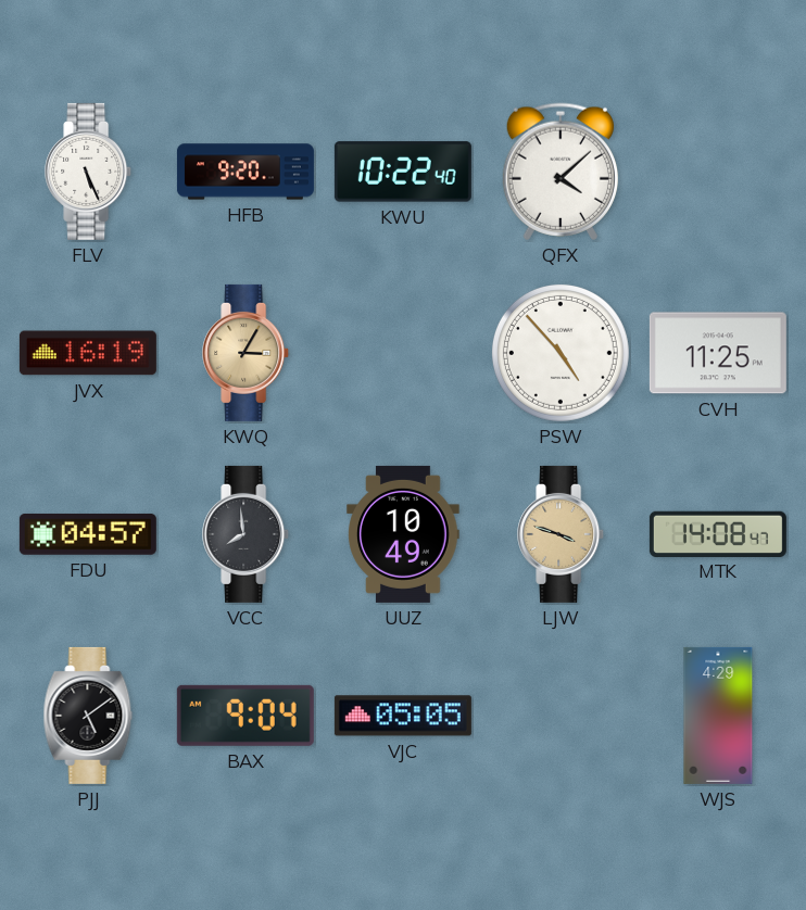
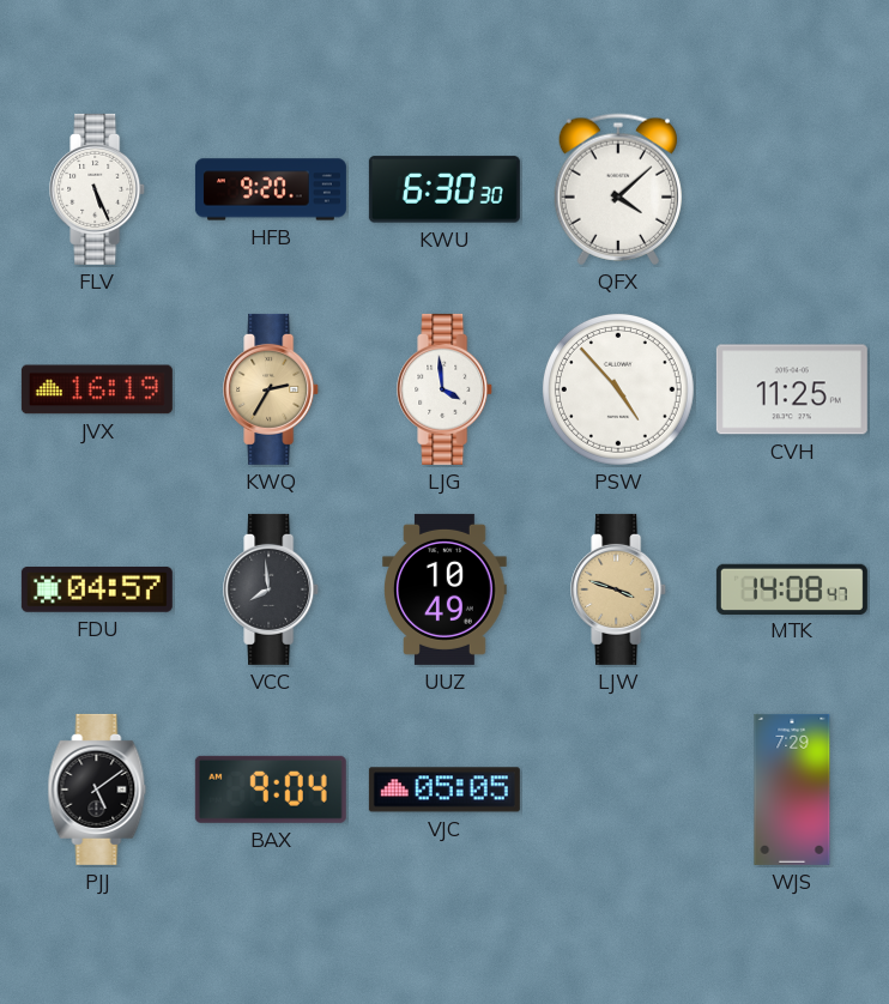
KWU: 10:22 -> 6:30
KWQ: 3:05 -> 2:35
LJG: none -> 3:59
WJS: 4:29 -> 7:29
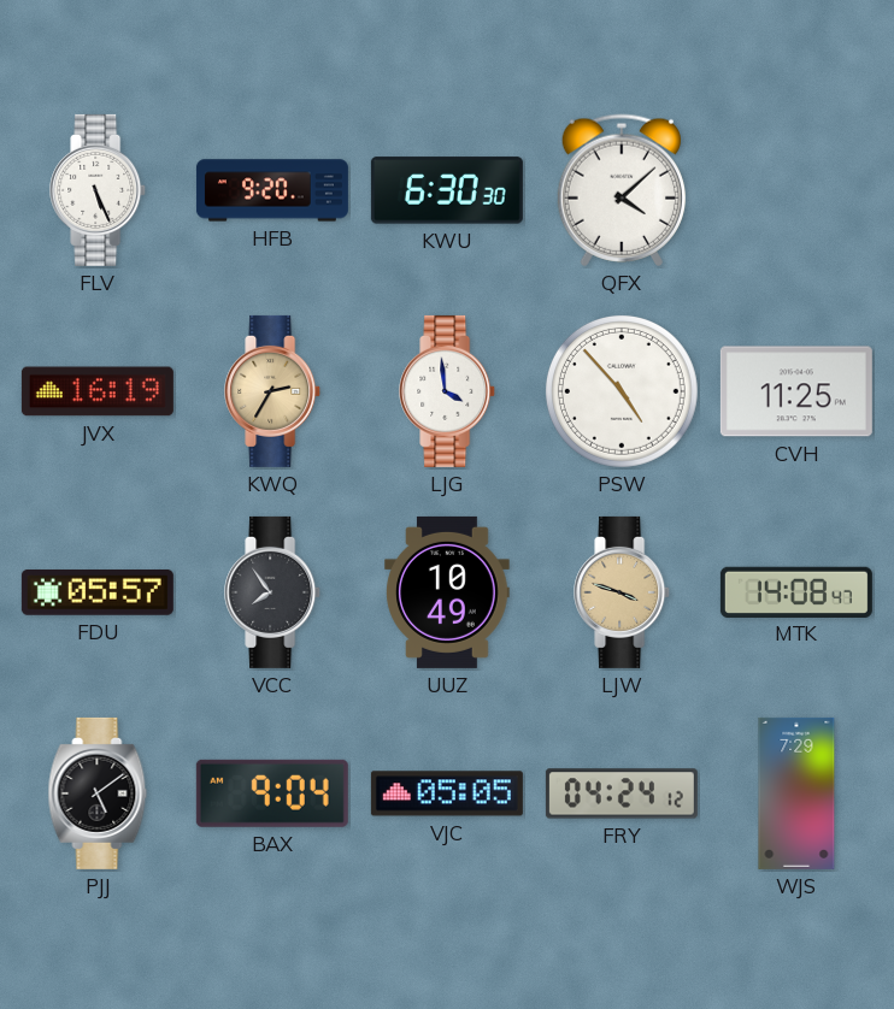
FDU: 04:57 -> 05:57
VCC: 7:59 -> 7:54
FRY: none -> 04:24
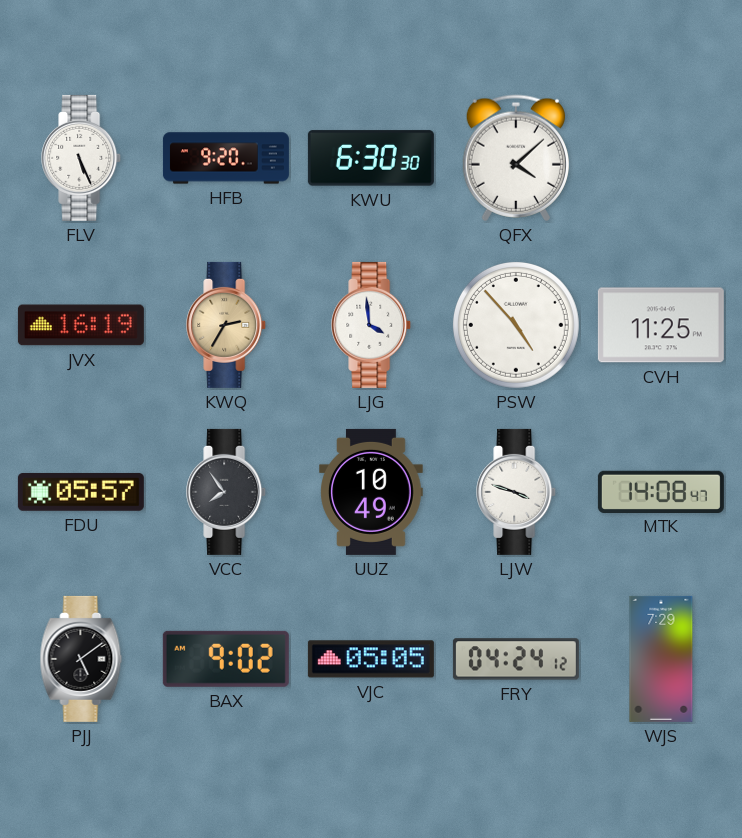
LJW dial: champagne -> white
BAX: 9:04 -> 9:02
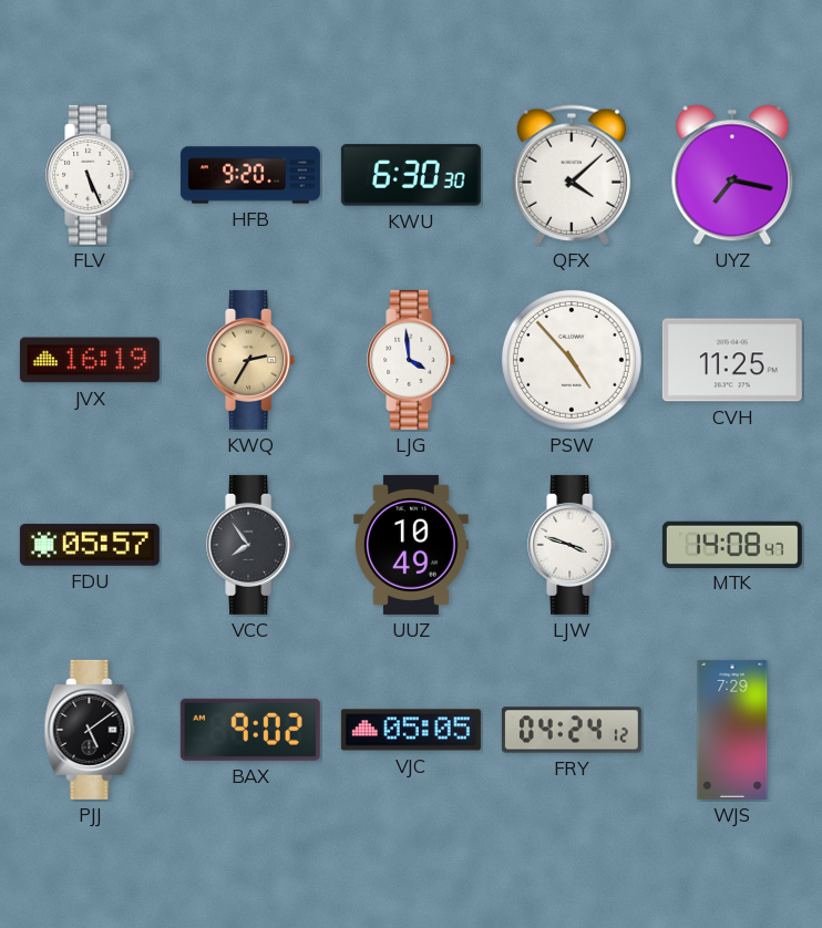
UYZ: none -> 7:17
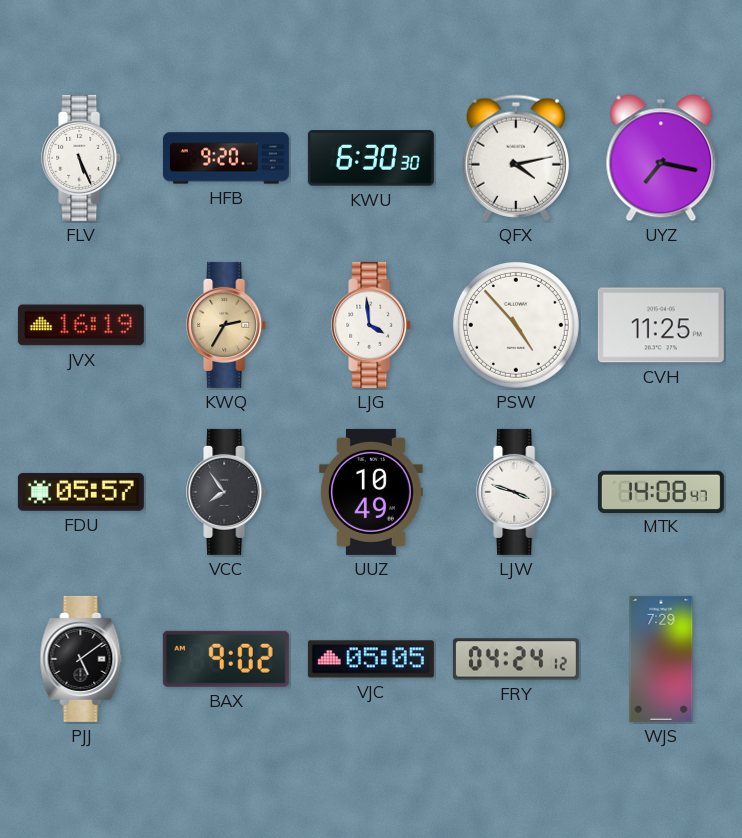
QFX: 4:08 -> 4:13
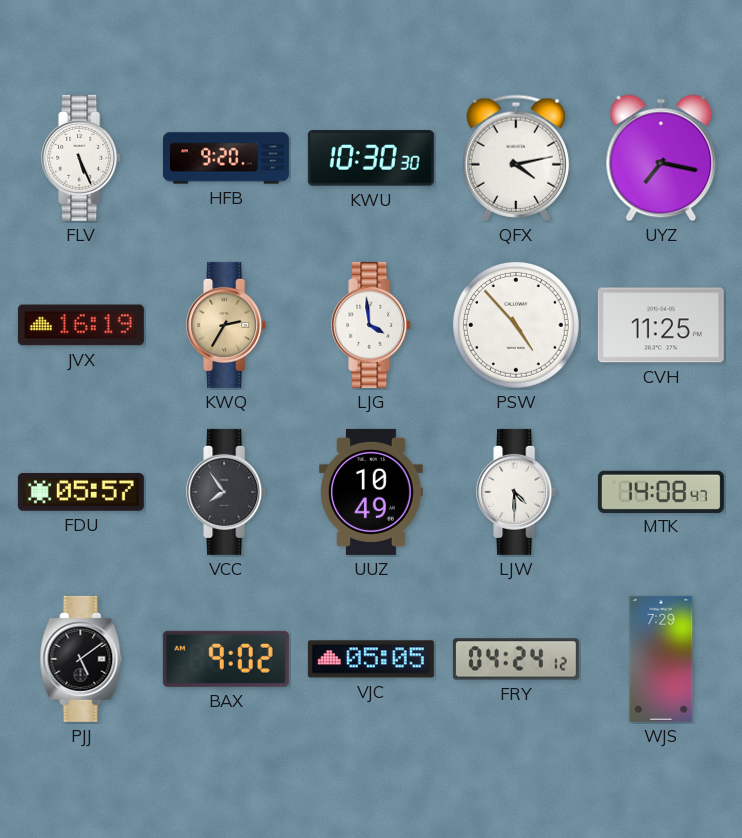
KWU: 6:30 -> 10:30
LJW: 3:48 -> 4:30
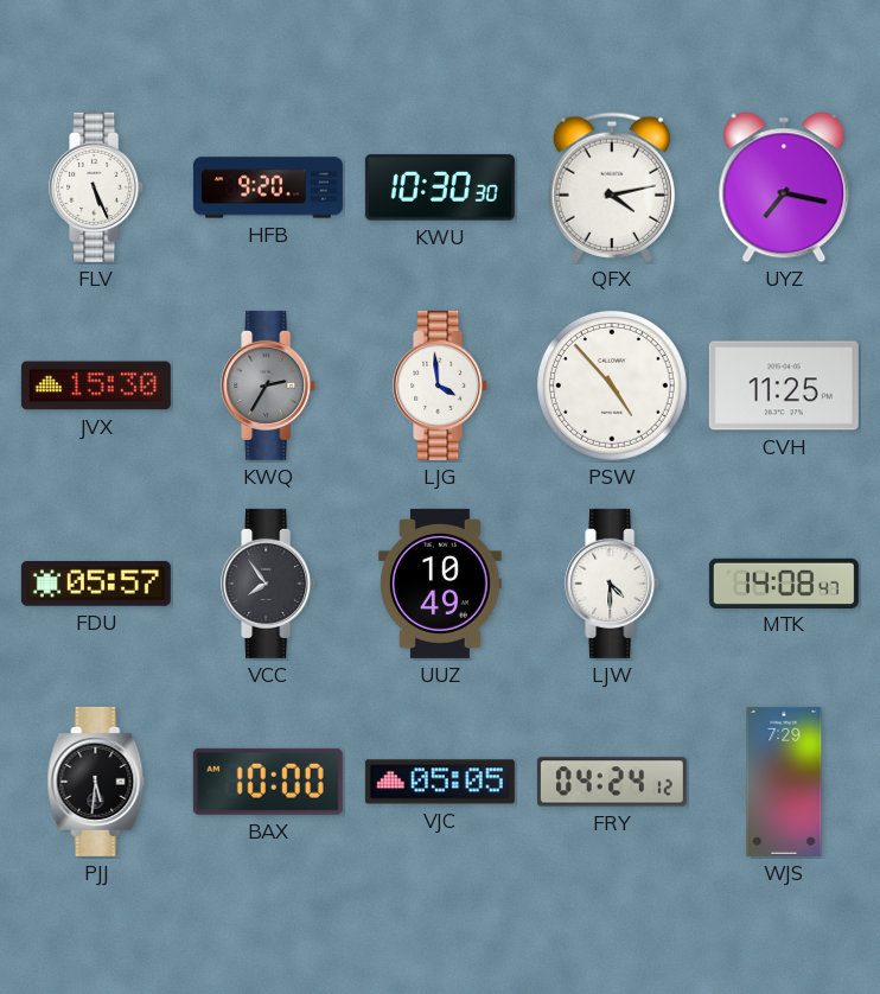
JVX: 16:19 -> 15:30
KWQ dial: champagne -> grey
PJJ: 5:09 -> 5:31
BAX: 9:02 -> 10:00
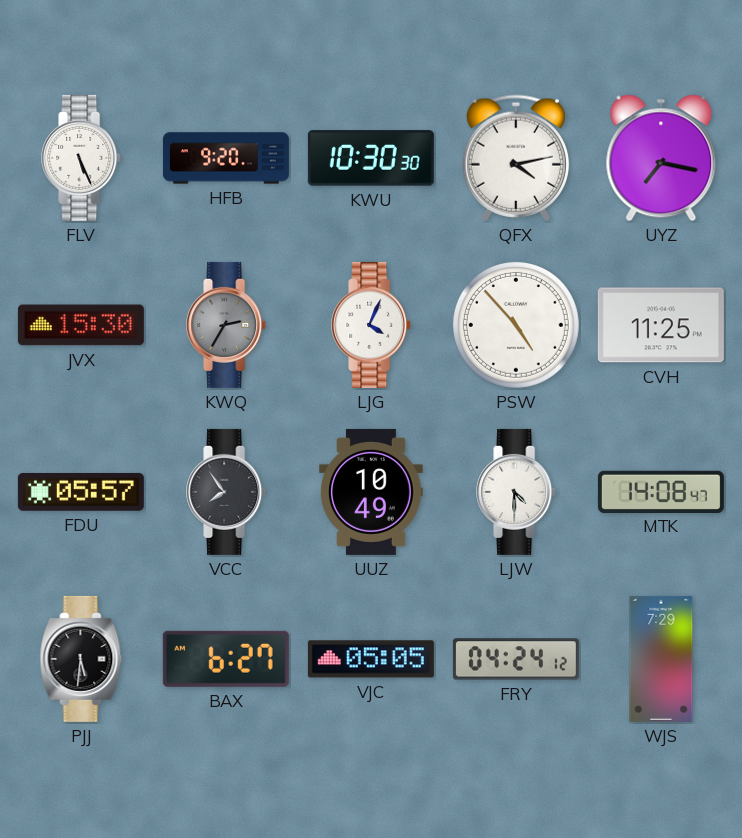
LJG: 3:59 -> 4:04
BAX: 10:00 -> 6:27
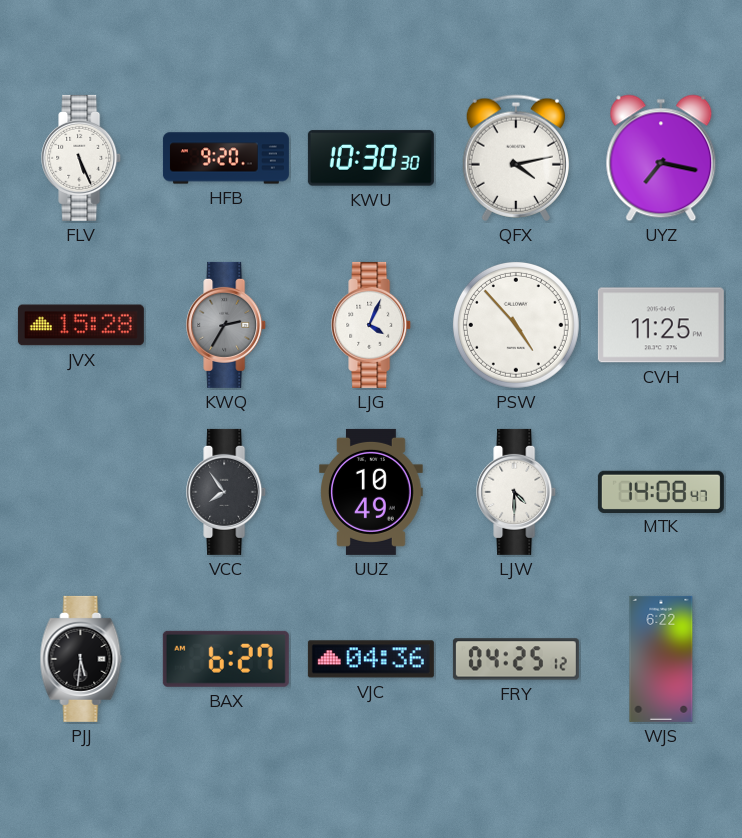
JVX: 15:30 -> 15:28
FDU: 05:57 -> none
VJC: 05:05 -> 04:36
FRY: 04:24 -> 04:25
WJS: 7:29 -> 6:22
